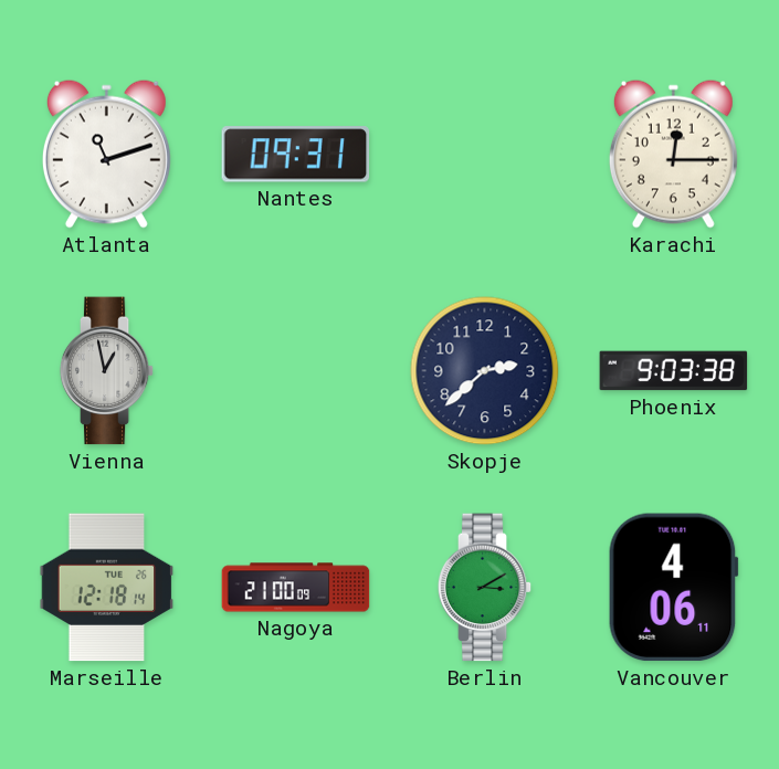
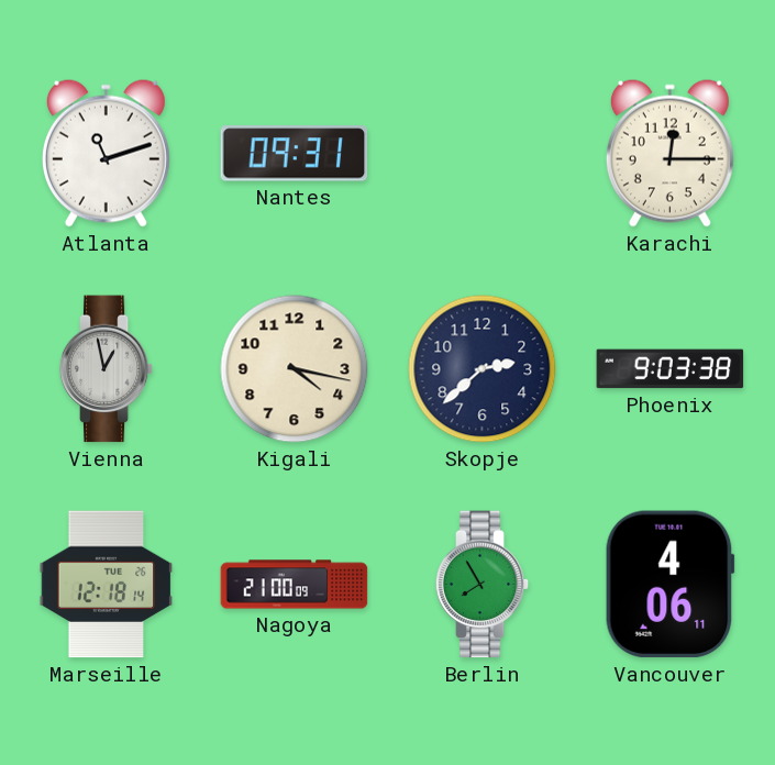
Kigali: none -> 4:17
Berlin: 3:10 -> 7:55
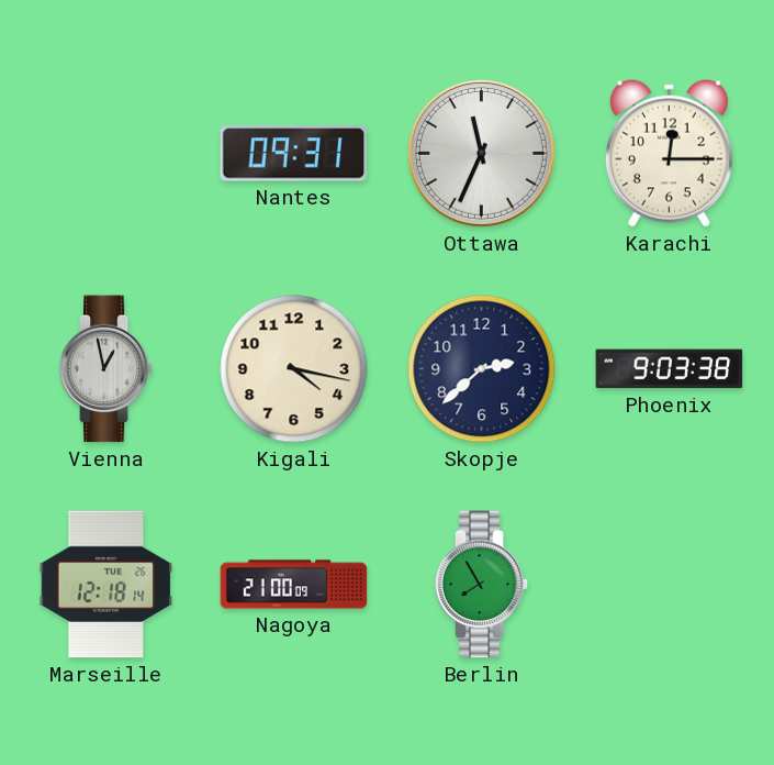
Atlanta: 11:12 -> none
Ottawa: none -> 11:34
Vancouver: 4:06 -> none
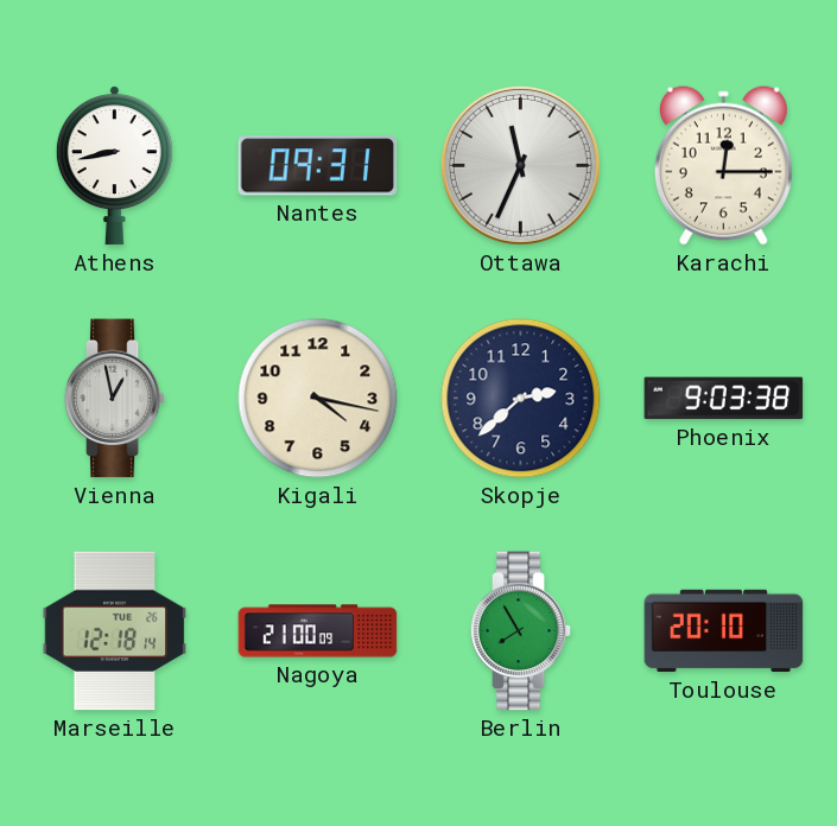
Athens: none -> 8:43
Toulouse: none -> 20:10
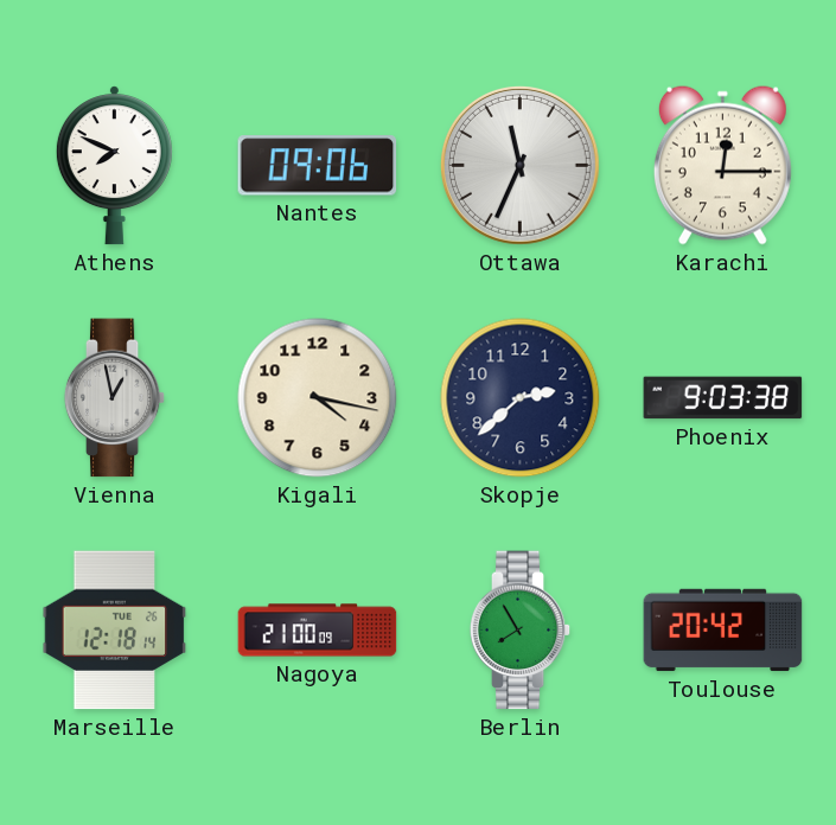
Athens: 8:43 -> 7:49
Nantes: 09:31 -> 09:06
Toulouse: 20:10 -> 20:42
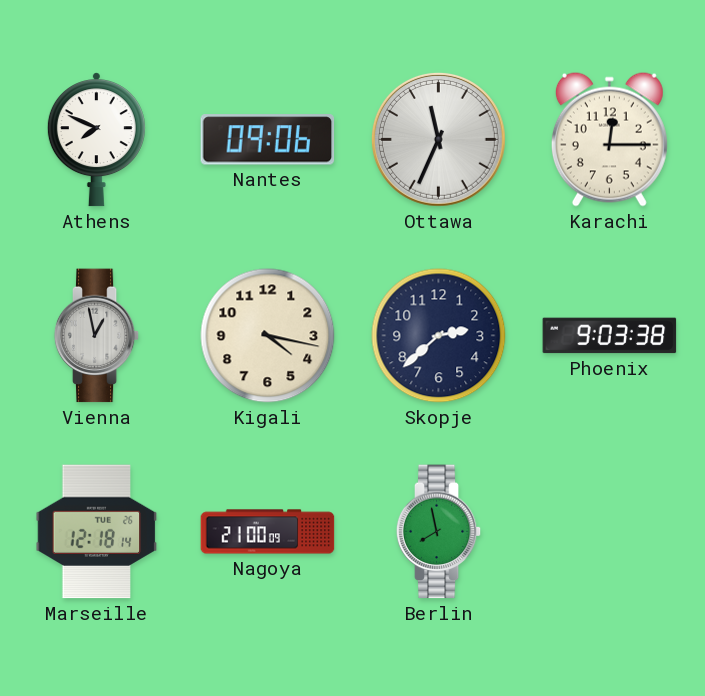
Berlin: 7:55 -> 7:58
Toulouse: 20:42 -> none
